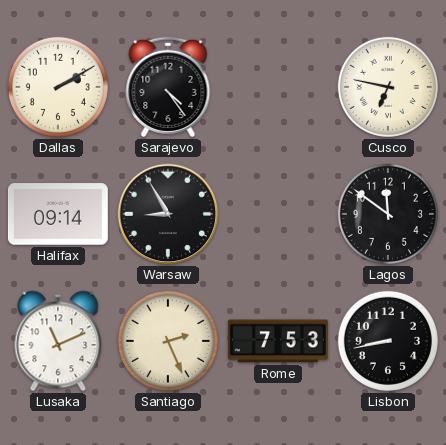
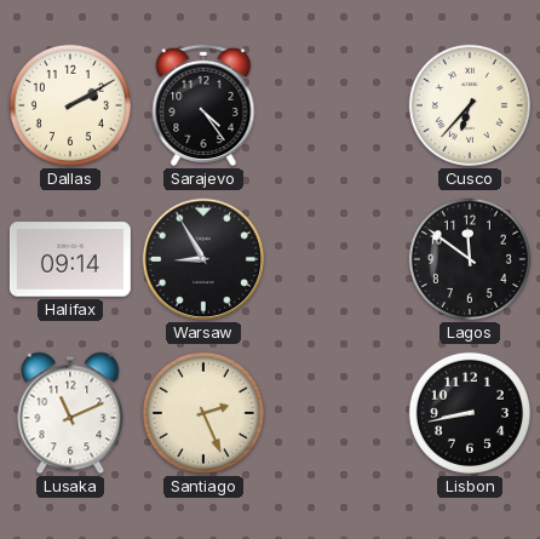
Cusco: 6:47 -> 6:37
Rome: 7:53 -> none
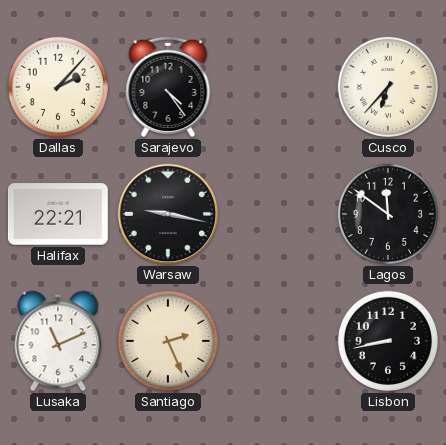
Dallas: 2:10 -> 2:07
Halifax: 09:14 -> 22:21
Warsaw: 8:55 -> 9:17
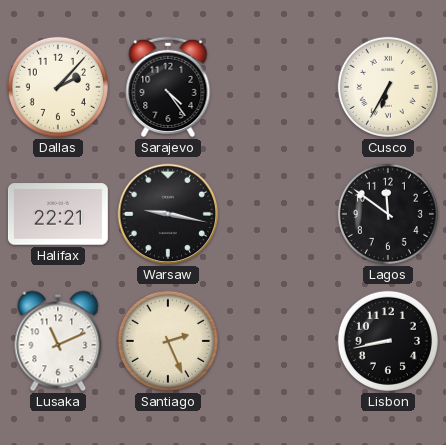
Cusco: 6:37 -> 6:35
